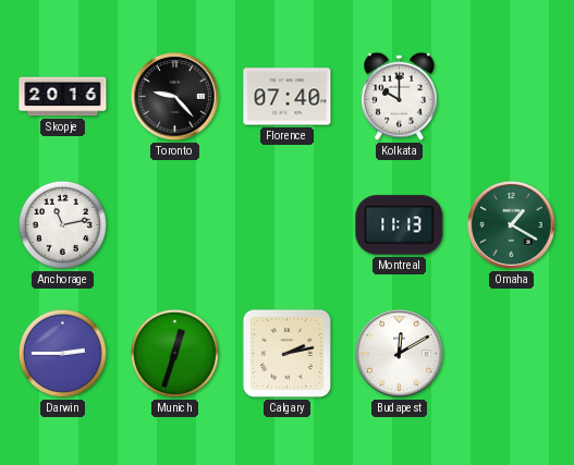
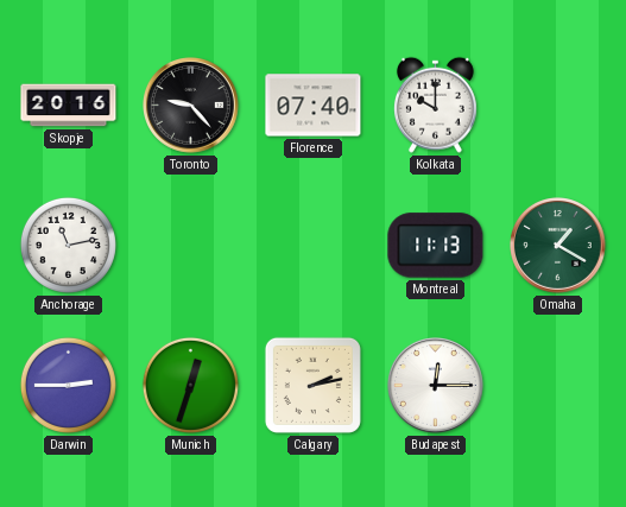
Budapest: 12:10 -> 12:15
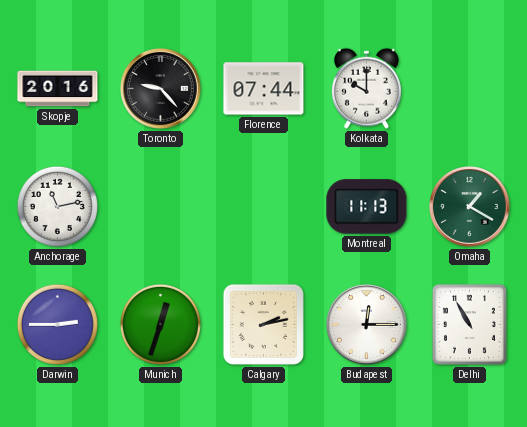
Florence: 07:40 -> 07:44
Delhi: none -> 10:55
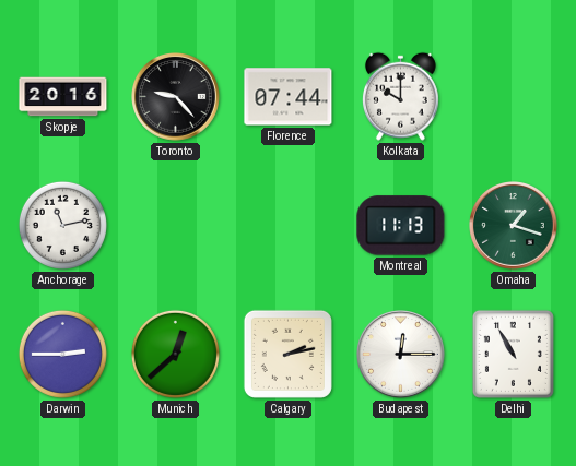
Omaha: 1:20 -> 1:18
Munich: 12:33 -> 12:38
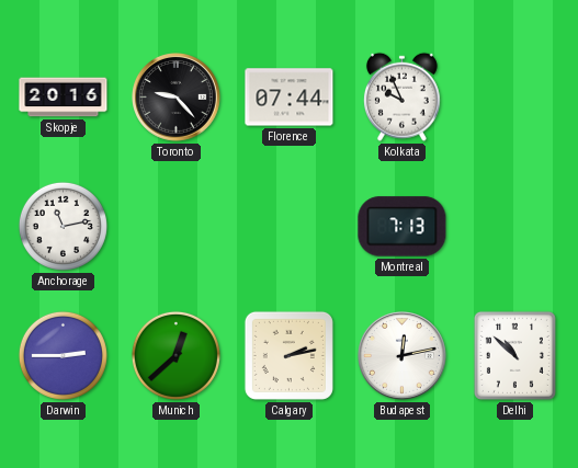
Kolkata: 10:00 -> 9:56
Montreal: 11:13 -> 7:13
Omaha: 1:18 -> none
Budapest: 12:15 -> 12:13
Delhi: 10:55 -> 10:52
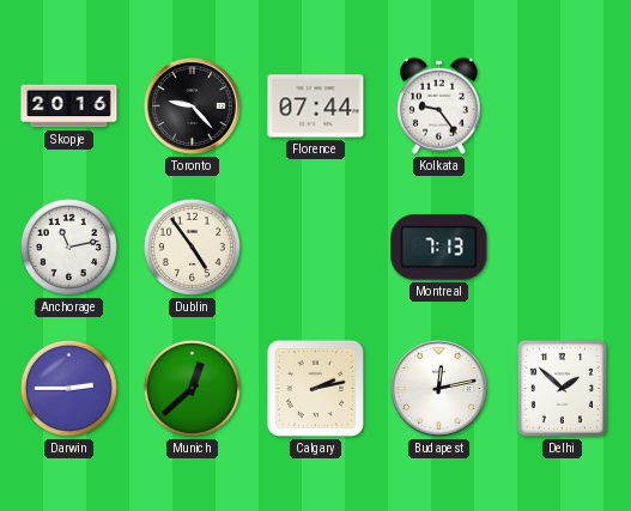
Kolkata: 9:56 -> 9:24
Dublin: none -> 4:54
Delhi: 10:52 -> 1:52
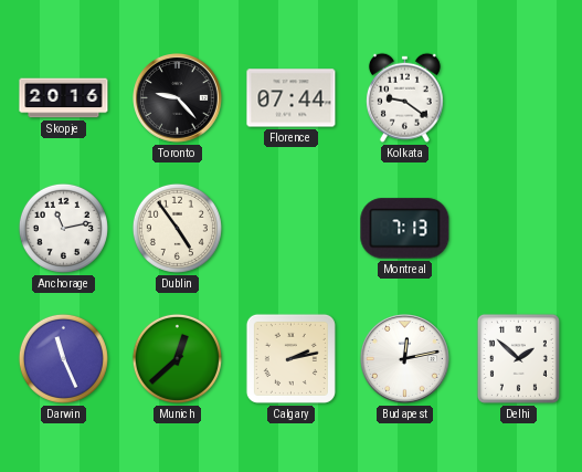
Kolkata: 9:24 -> 9:21
Darwin: 2:45 -> 11:26
